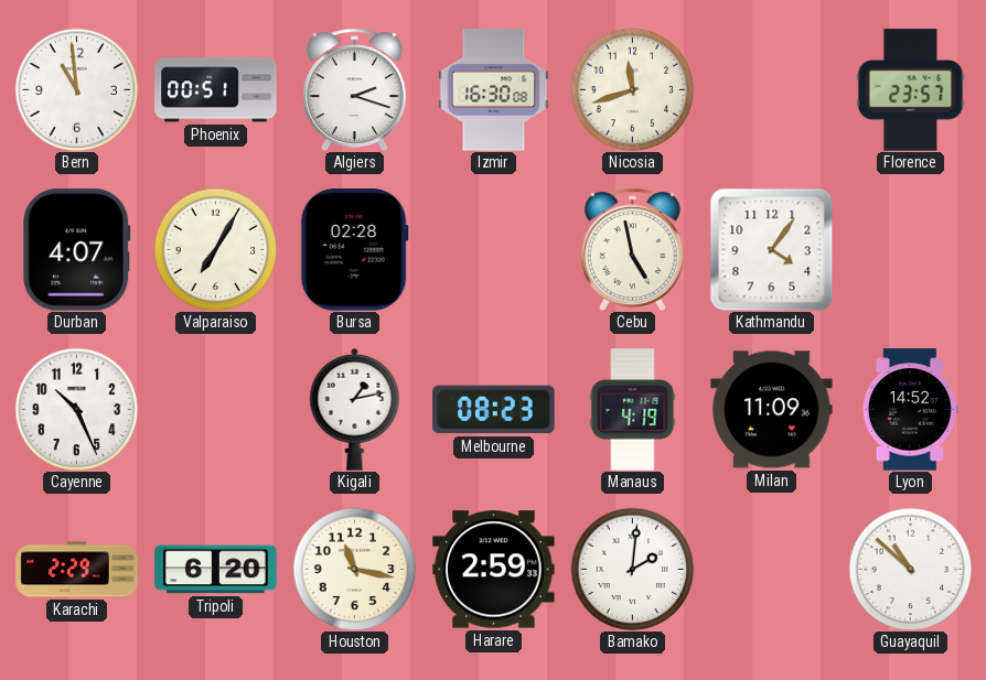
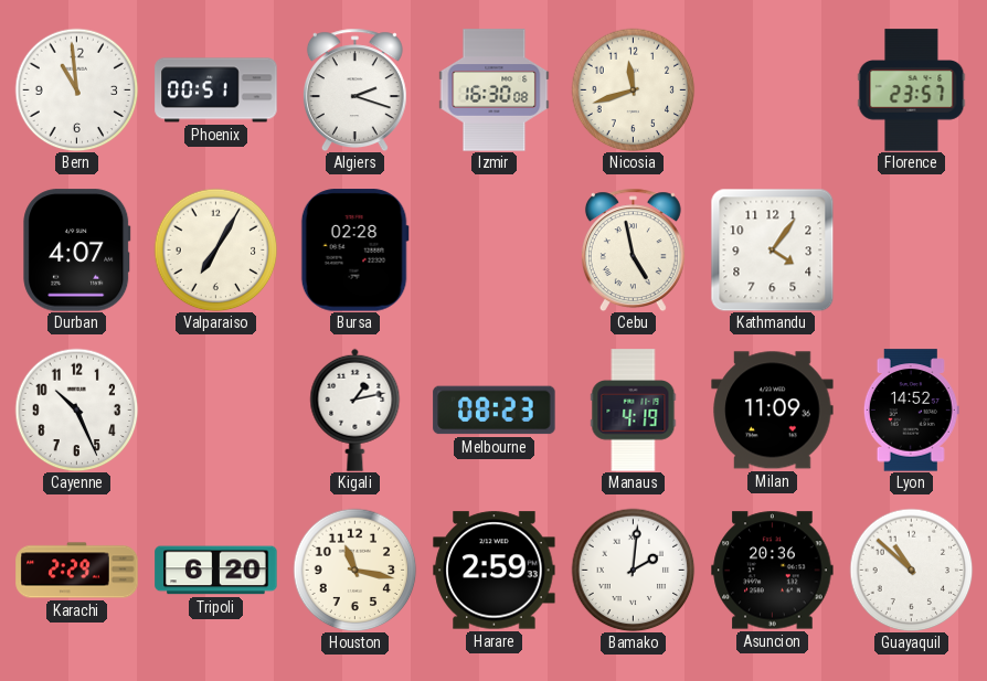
Asuncion: none -> 20:36
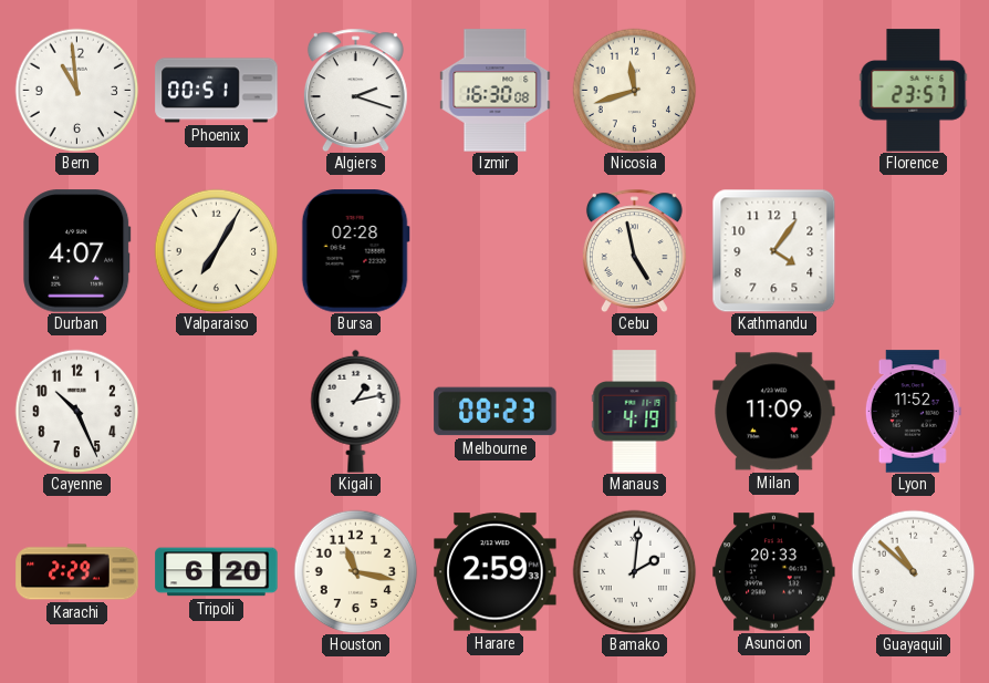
Lyon: 14:52 -> 11:52
Asuncion: 20:36 -> 20:33
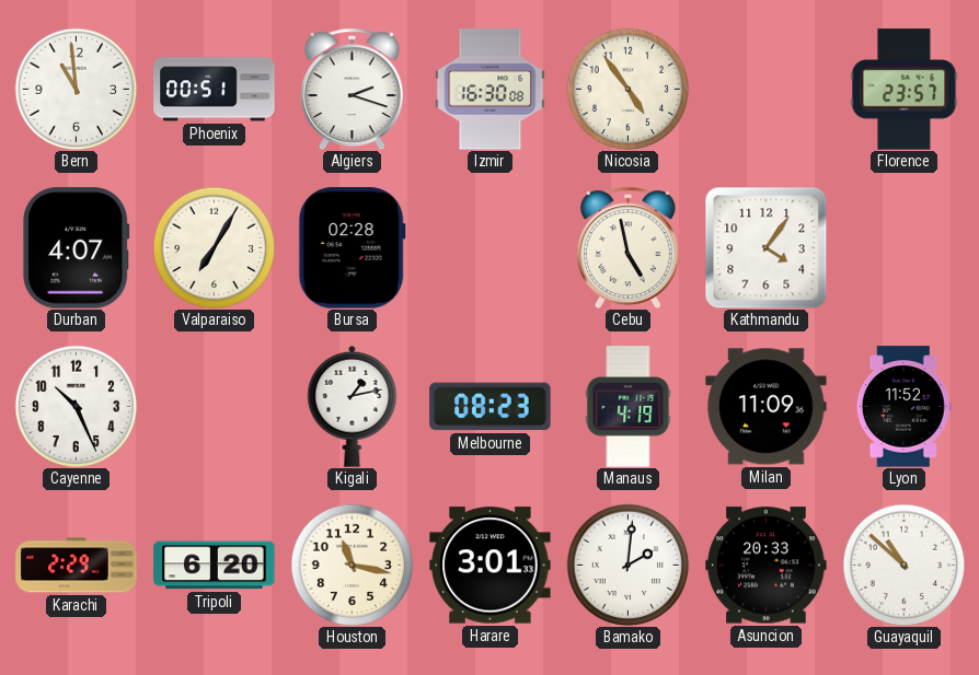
Nicosia: 11:42 -> 4:54
Harare: 2:59 -> 3:01
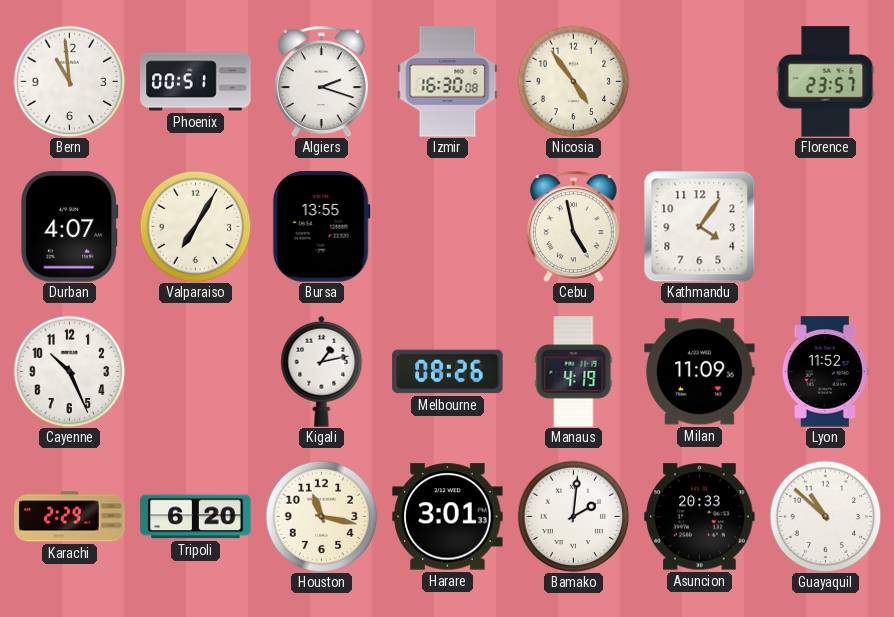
Bursa: 02:28 -> 13:55
Melbourne: 08:23 -> 08:26
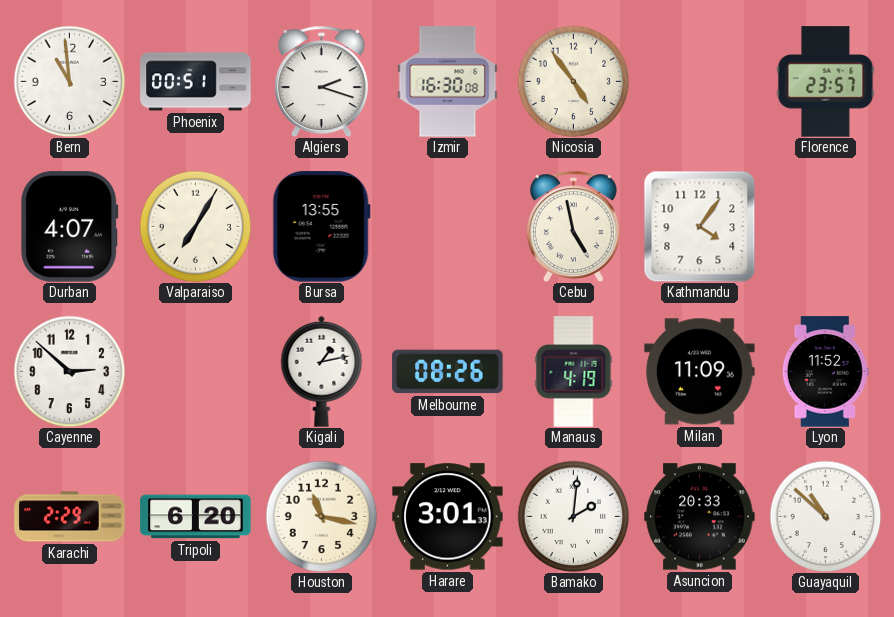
Cayenne: 10:26 -> 2:52
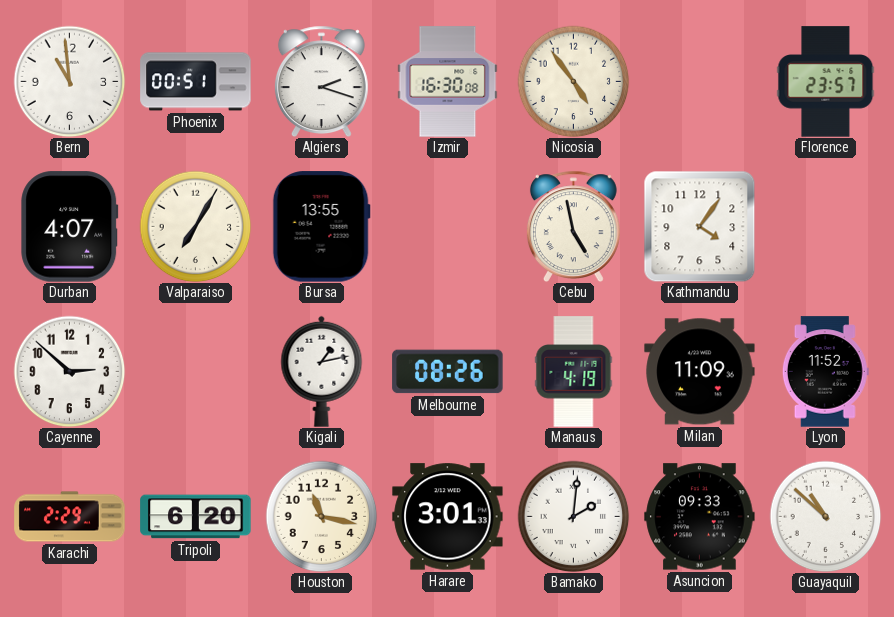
Asuncion: 20:33 -> 09:33
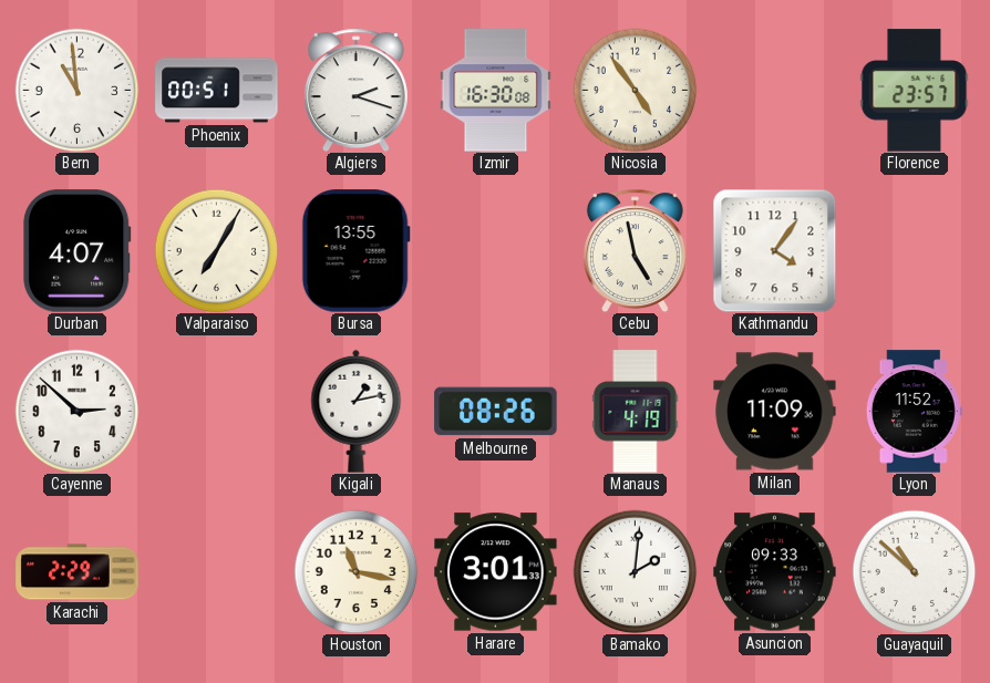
Tripoli: 6:20 -> none
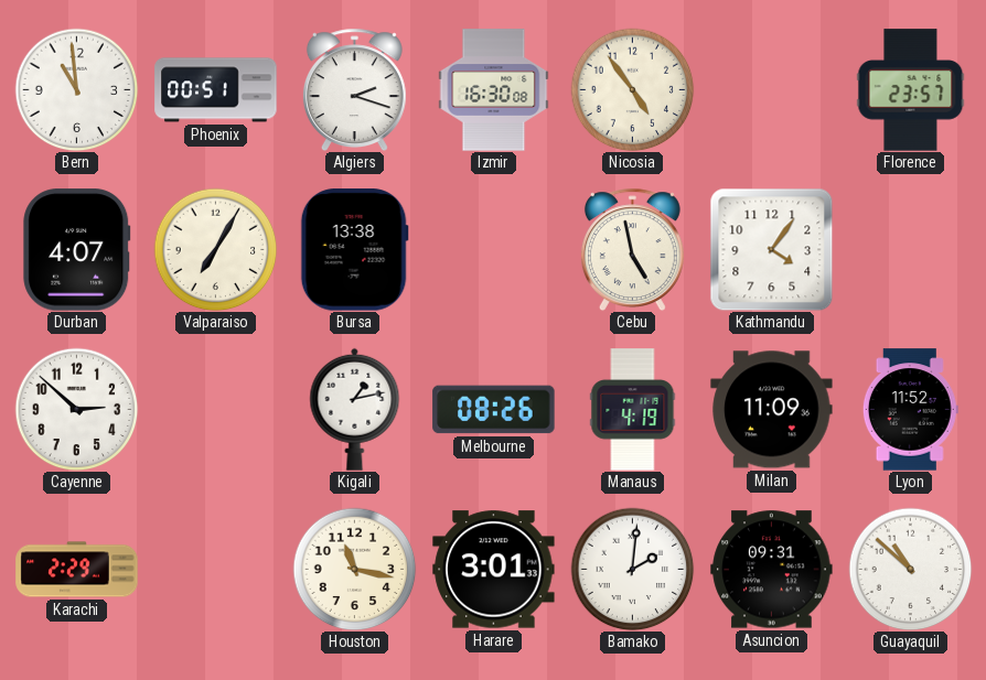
Bursa: 13:55 -> 13:38
Asuncion: 09:33 -> 09:31
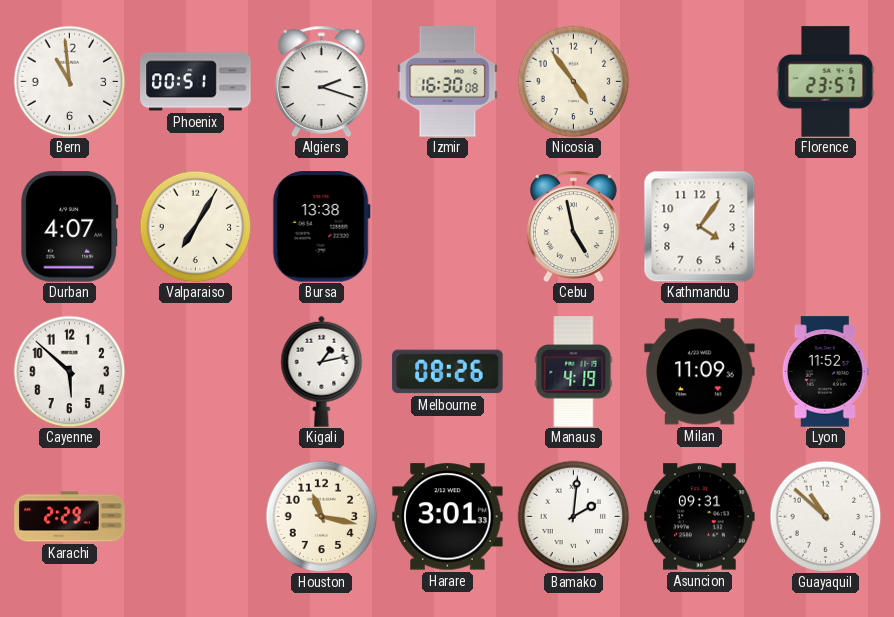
Cayenne: 2:52 -> 5:52
